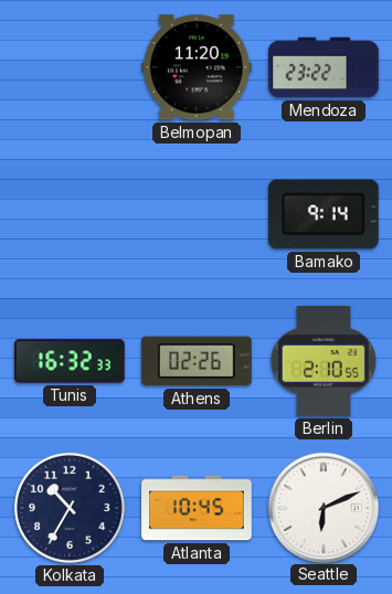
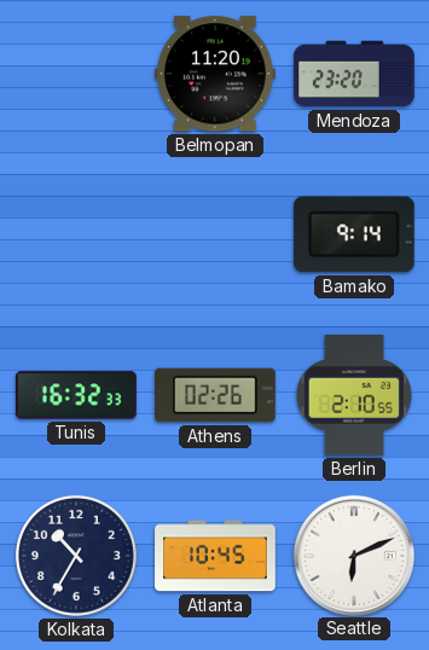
Mendoza: 23:22 -> 23:20
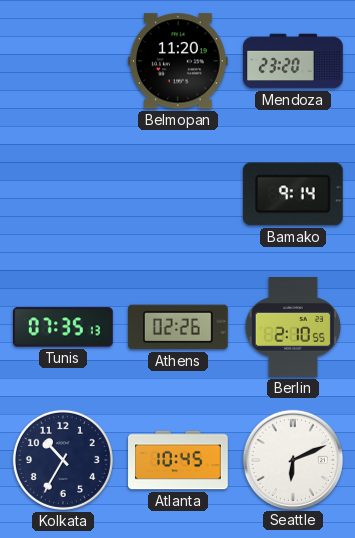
Tunis: 16:32 -> 07:35
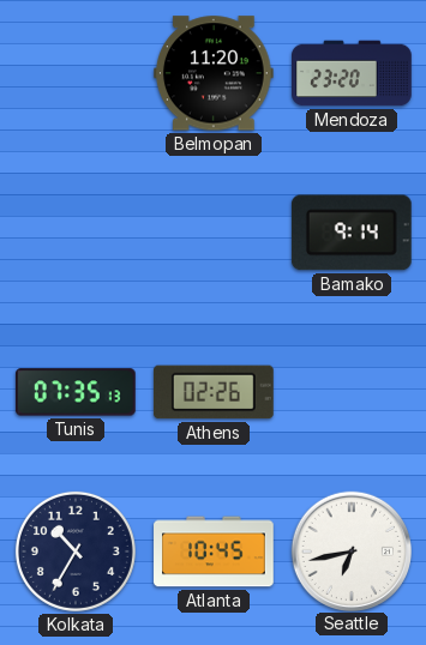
Berlin: 2:10 -> none
Seattle: 6:11 -> 6:43
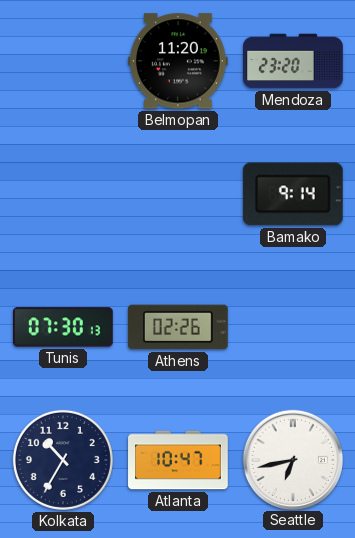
Tunis: 07:35 -> 07:30
Atlanta: 10:45 -> 10:47
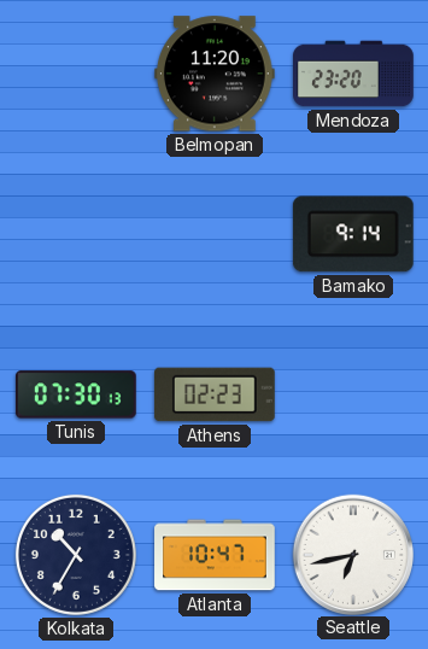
Athens: 02:26 -> 02:23
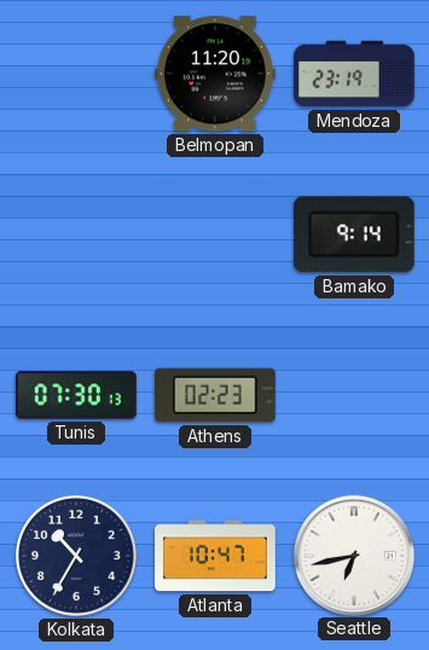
Mendoza: 23:20 -> 23:19
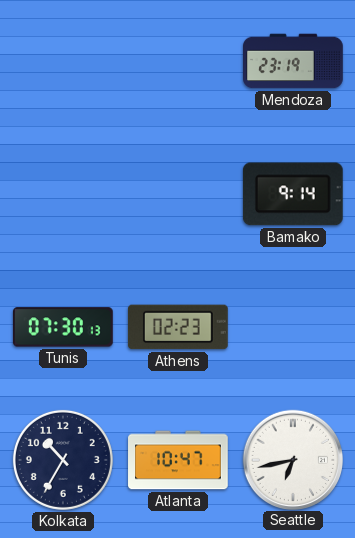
Belmopan: 11:20 -> none
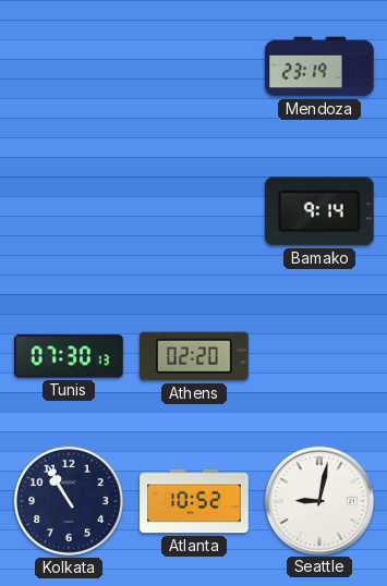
Athens: 02:23 -> 02:20
Kolkata: 10:35 -> 10:55
Atlanta: 10:47 -> 10:52
Seattle: 6:43 -> 9:02
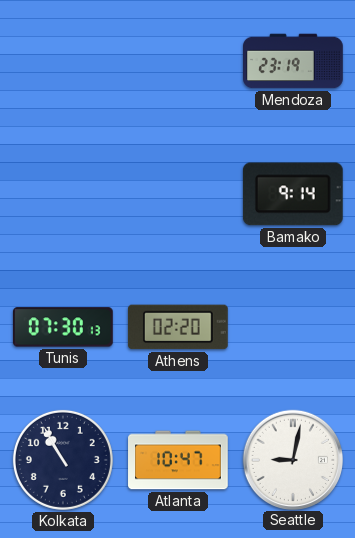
Atlanta: 10:52 -> 10:47
